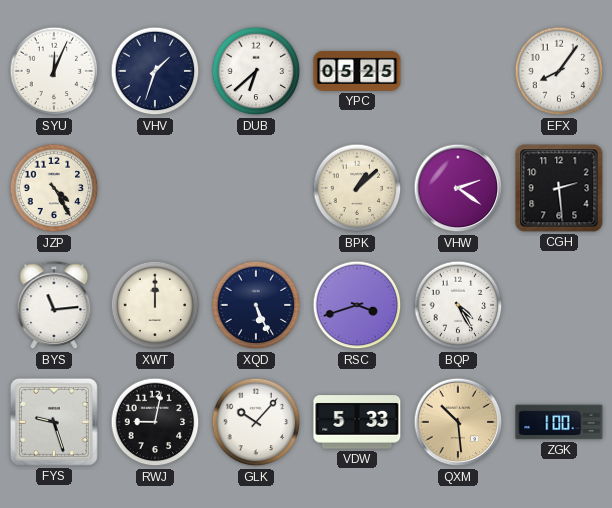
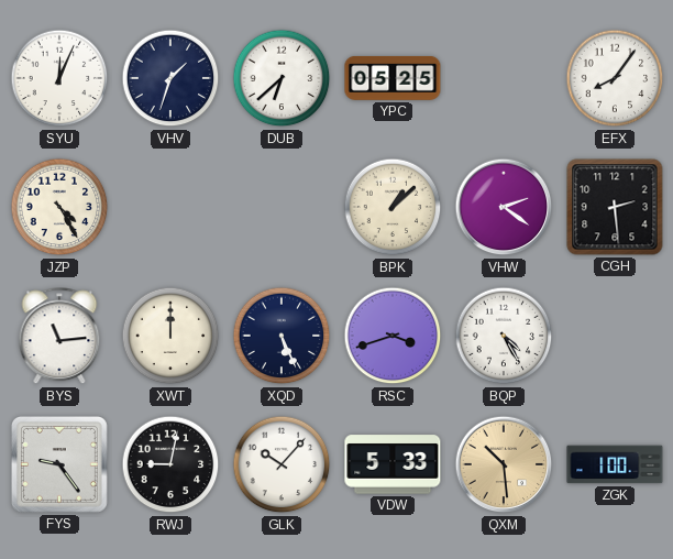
FYS: 9:27 -> 9:24
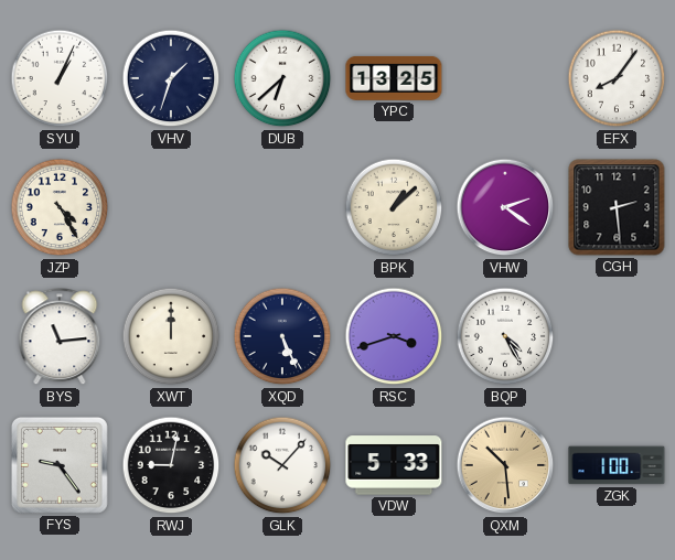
SYU: 12:04 -> 1:04
YPC: 05:25 -> 13:25
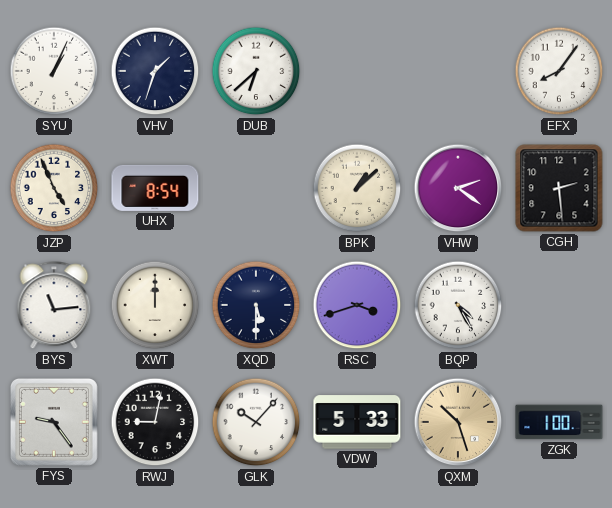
YPC: 13:25 -> none
JZP: 4:25 -> 4:56
UHX: none -> 8:54
XQD: 5:26 -> 5:30
QXM: 10:29 -> 10:27
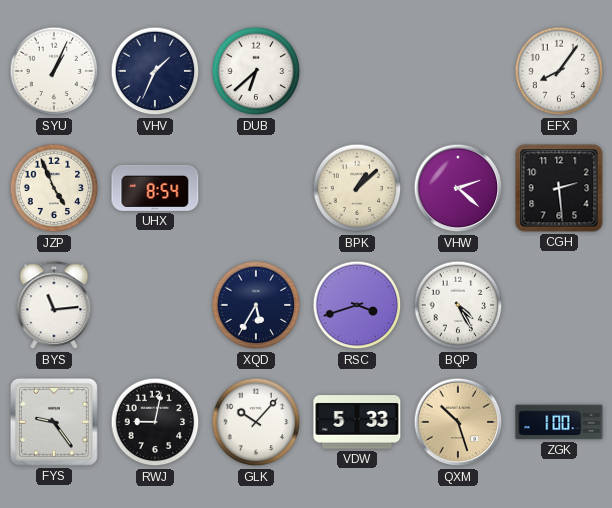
VHV: 1:33 -> 1:34
VHW: 2:21 -> 2:22
XWT: 12:00 -> none
XQD: 5:30 -> 5:35
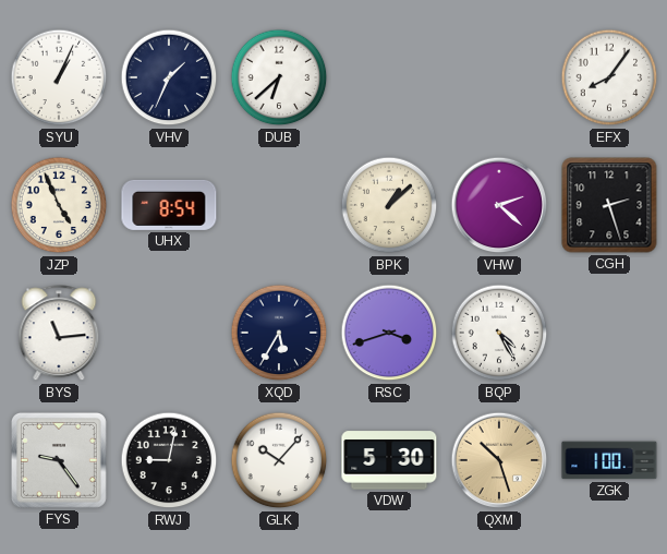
CGH: 2:29 -> 2:27
VDW: 5:33 -> 5:30
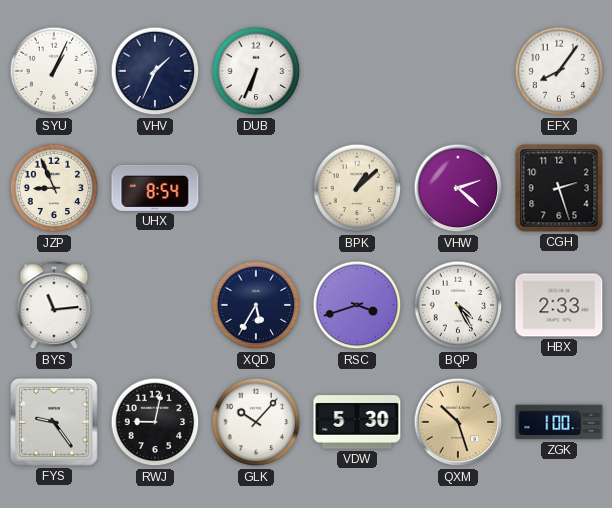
DUB: 6:38 -> 6:34
JZP: 4:56 -> 8:56
HBX: none -> 2:33
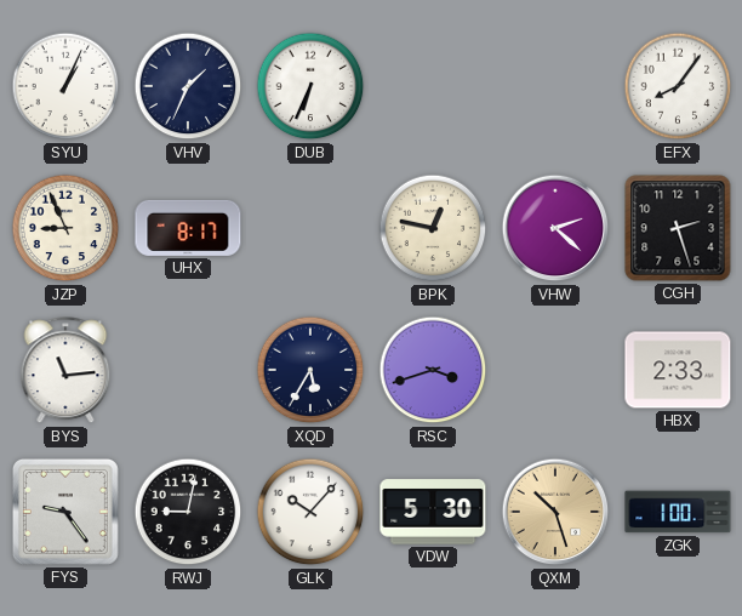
UHX: 8:54 -> 8:17
BPK: 1:08 -> 12:47
BQP: 4:25 -> none
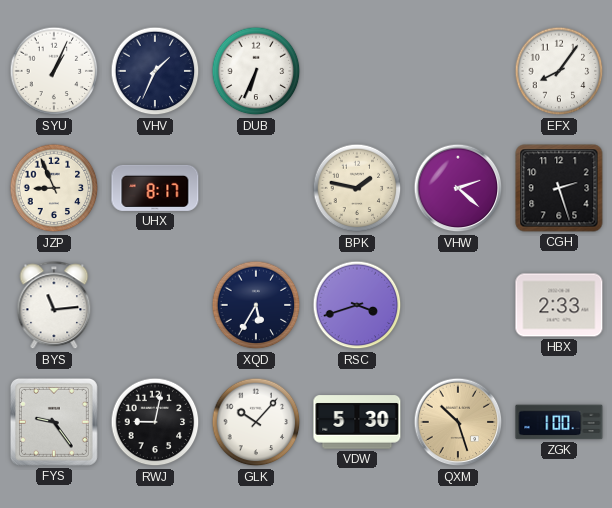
BPK: 12:47 -> 1:47
